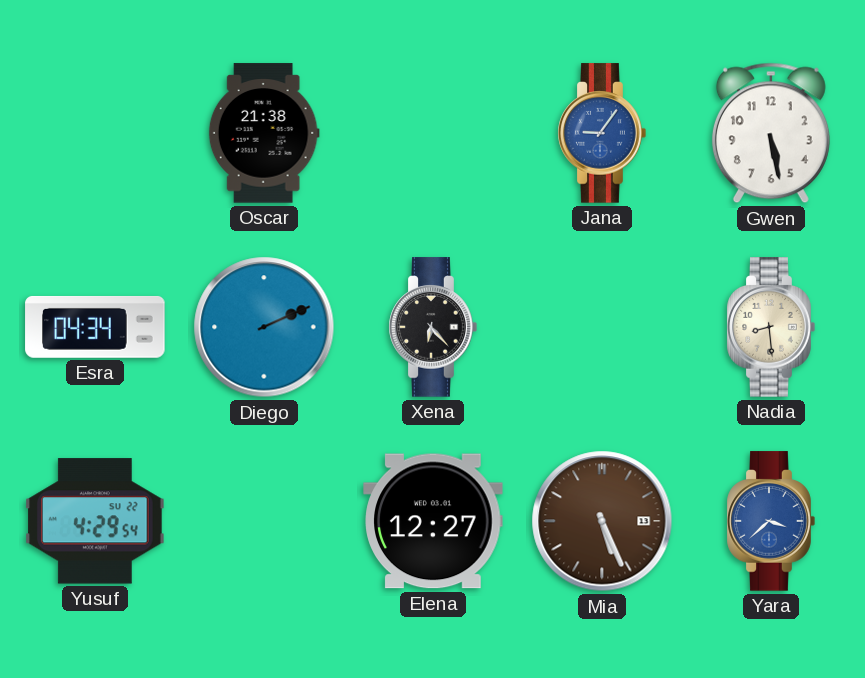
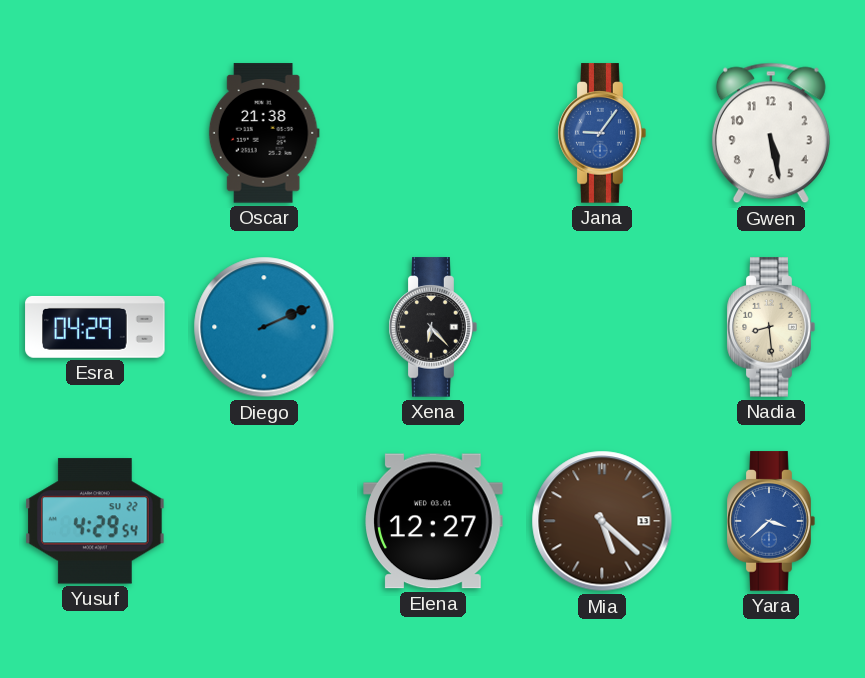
Esra: 04:34 -> 04:29
Mia: 5:26 -> 5:22
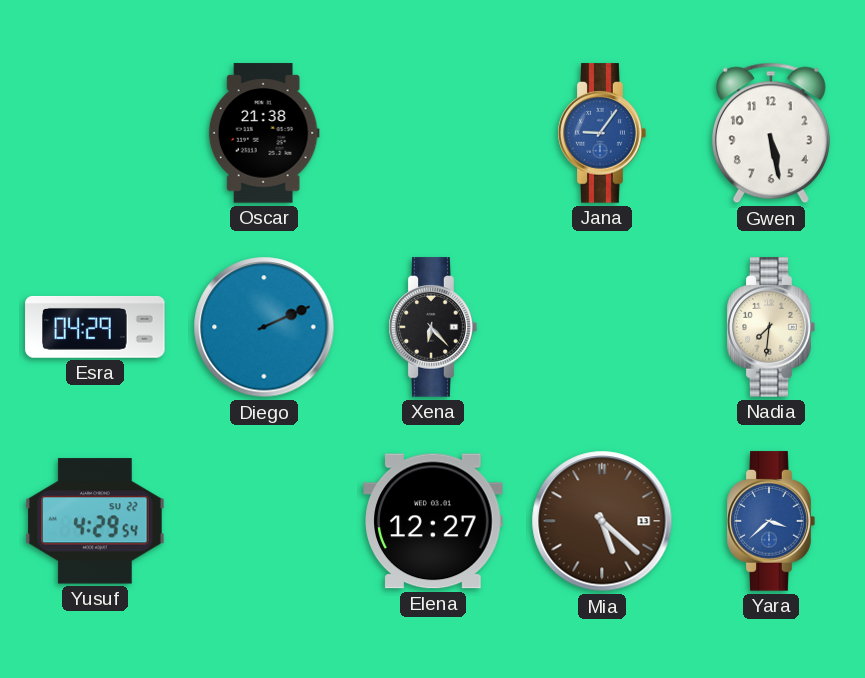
Nadia: 8:29 -> 7:31
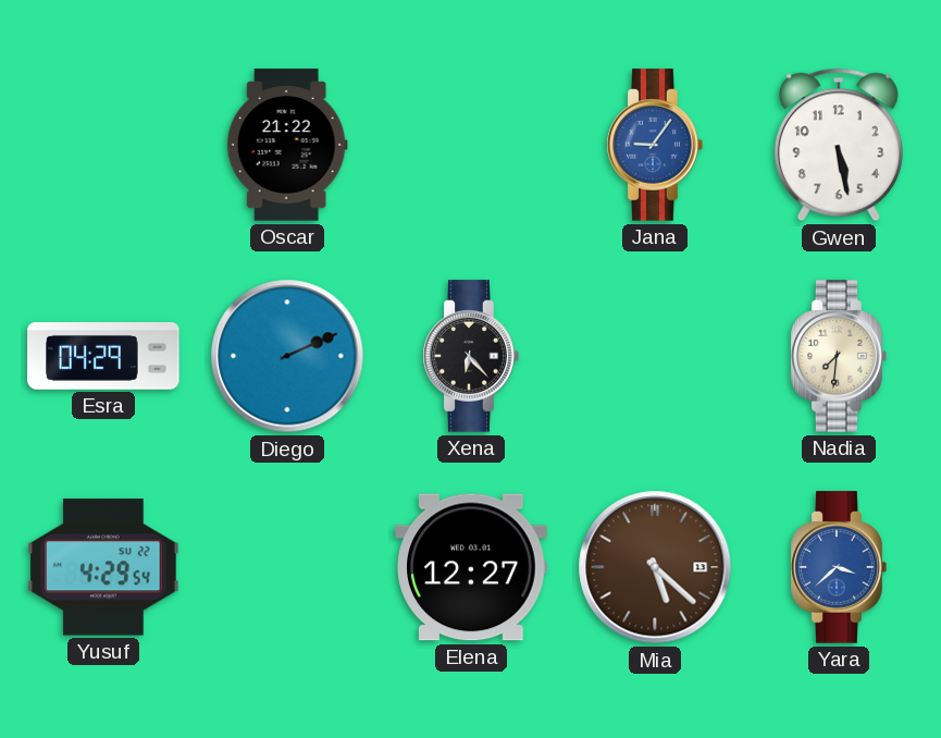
Oscar: 21:38 -> 21:22
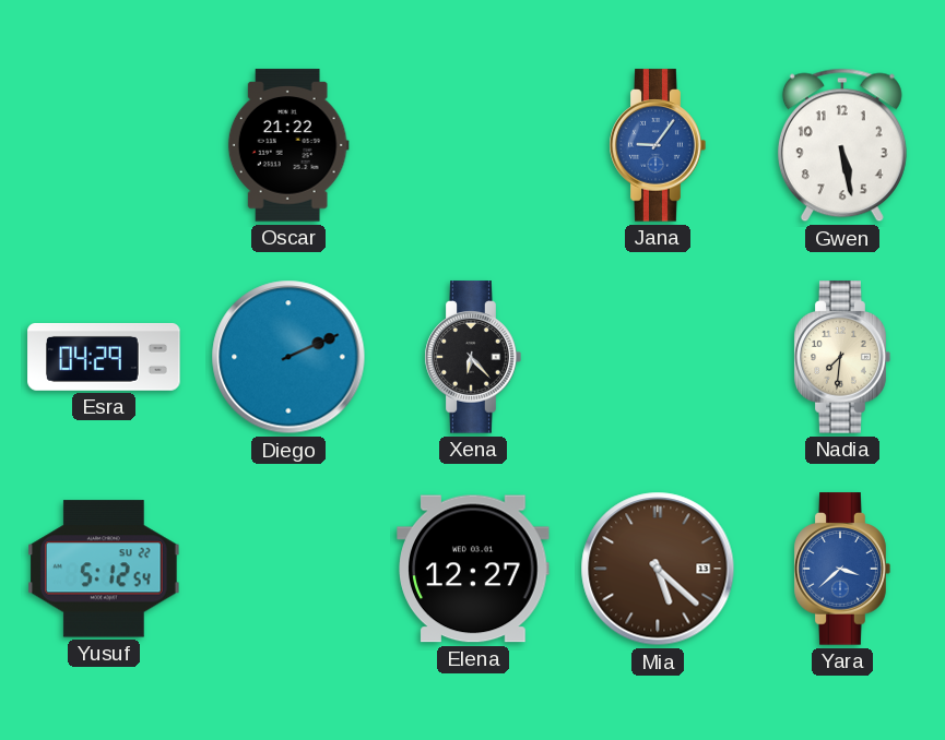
Yusuf: 4:29 -> 5:12
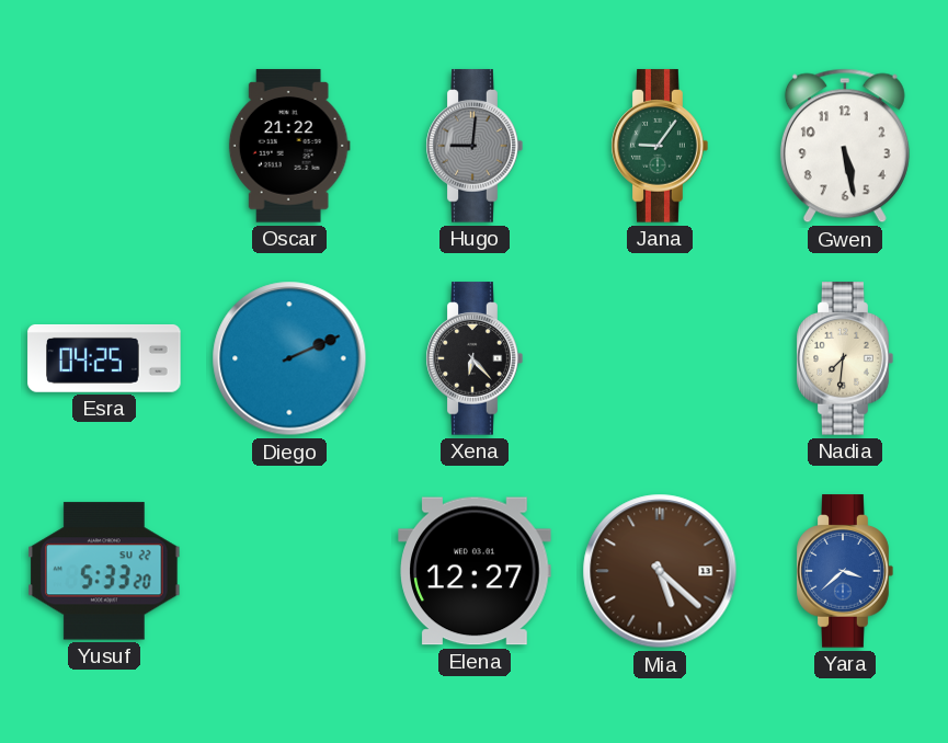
Hugo: none -> 9:01
Jana dial: blue -> green
Esra: 04:29 -> 04:25
Yusuf: 5:12 -> 5:33
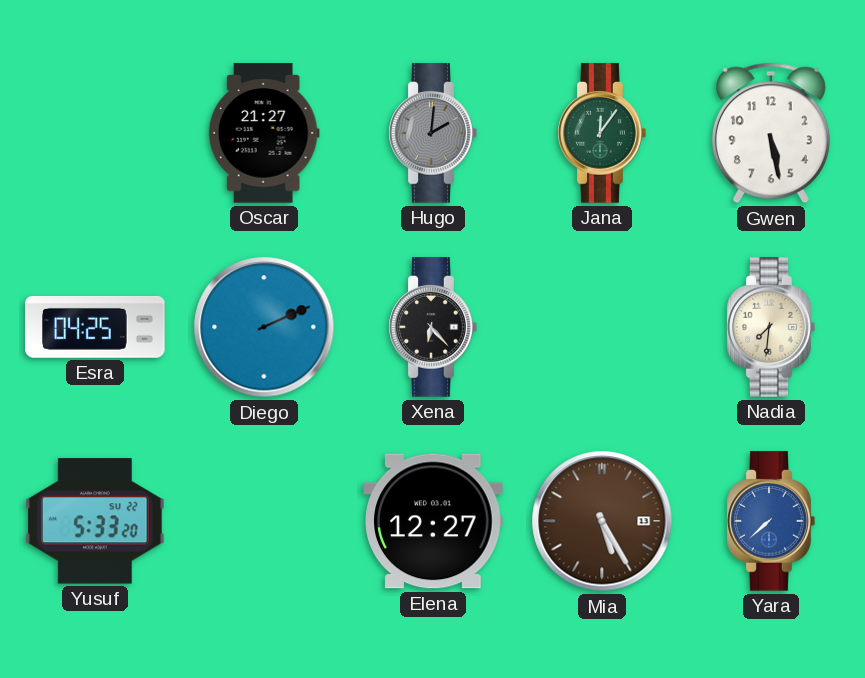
Oscar: 21:22 -> 21:27
Hugo: 9:01 -> 2:01
Jana: 9:06 -> 12:06
Mia: 5:22 -> 5:25
Yara: 3:38 -> 7:38
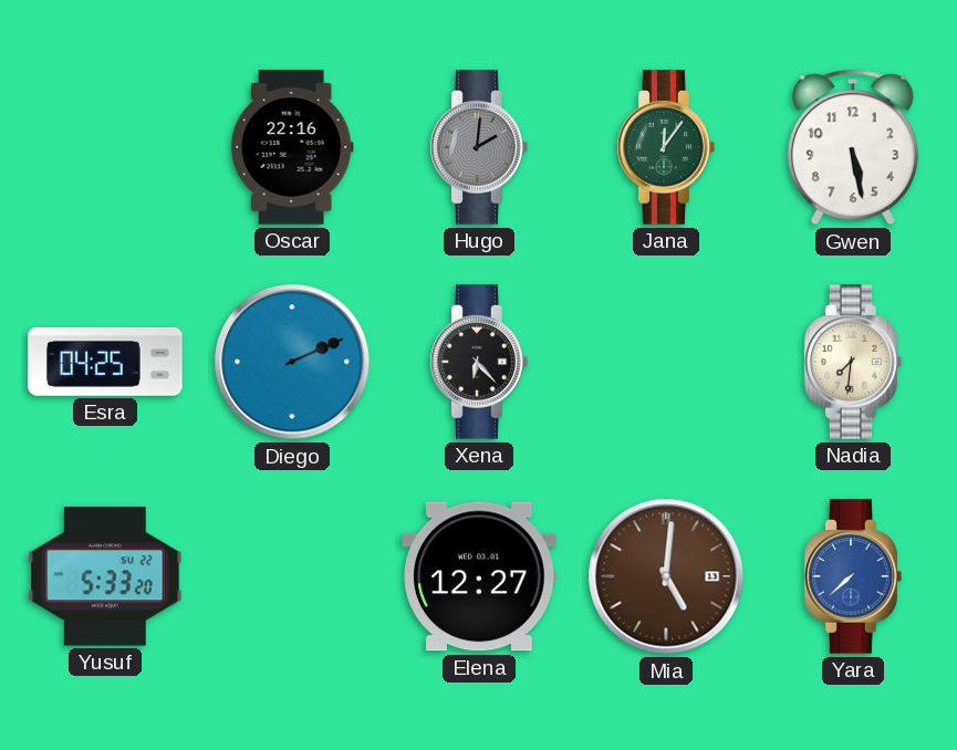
Oscar: 21:27 -> 22:16
Mia: 5:25 -> 5:01
